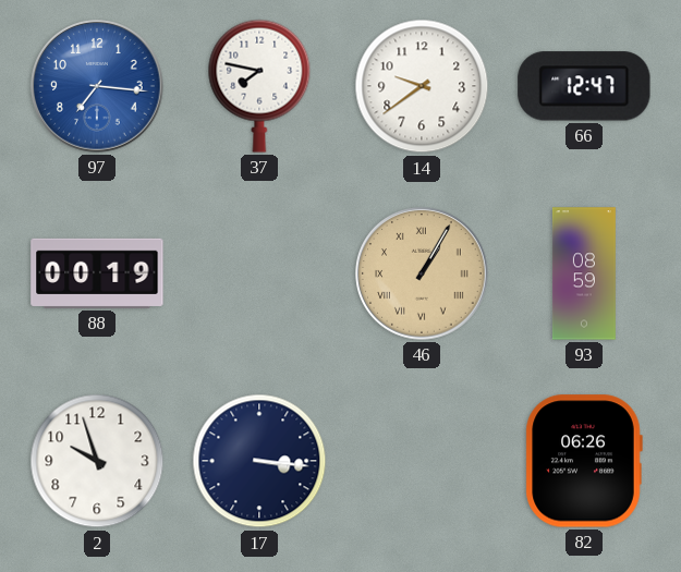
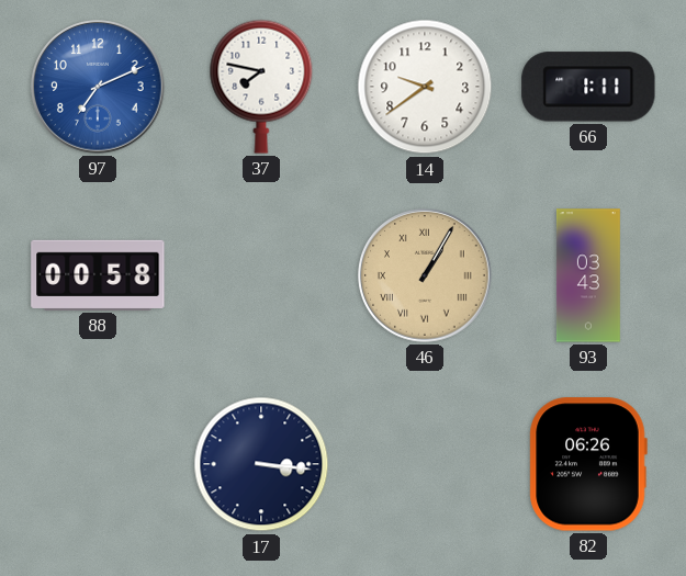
97: 7:16 -> 7:11
66: 12:47 -> 1:11
88: 00:19 -> 00:58
93: 08:59 -> 03:43
2: 9:57 -> none
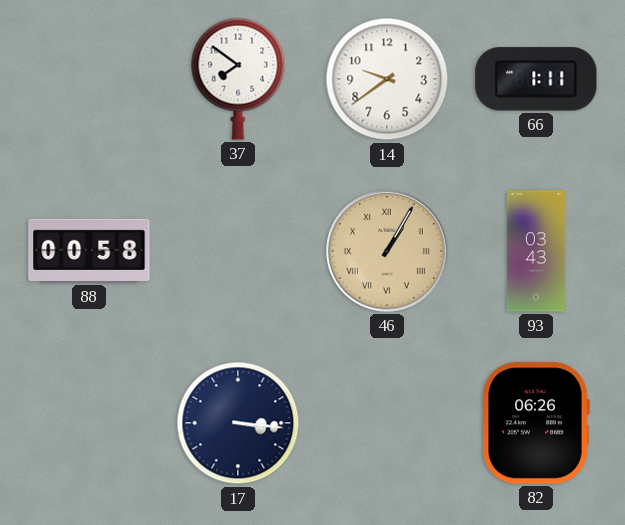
97: 7:11 -> none
37: 7:47 -> 7:51
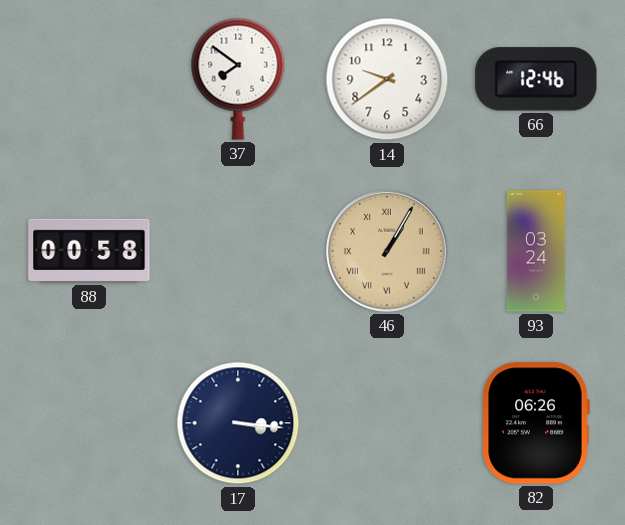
66: 1:11 -> 12:46
93: 03:43 -> 03:24
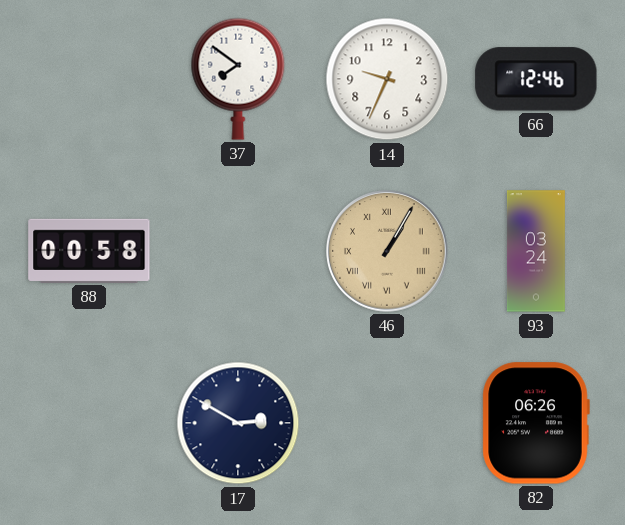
14: 9:39 -> 9:34
17: 3:16 -> 2:50
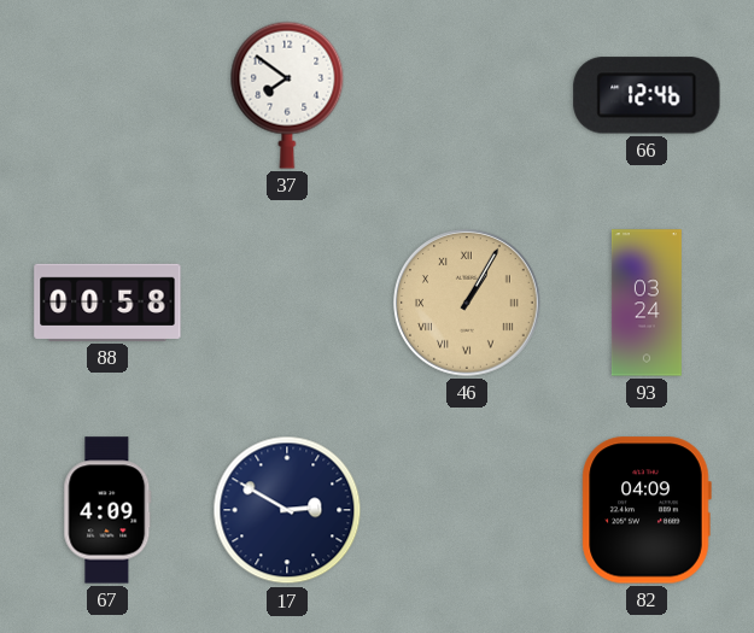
14: 9:34 -> none
67: none -> 4:09
82: 06:26 -> 04:09
